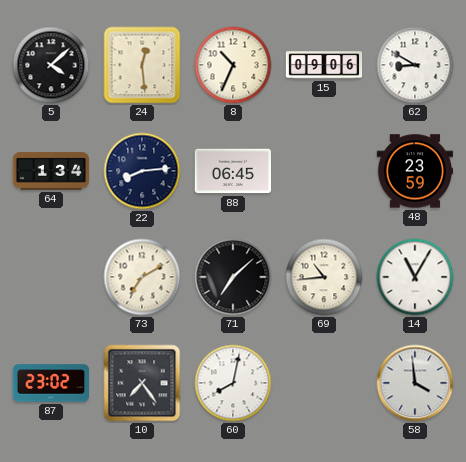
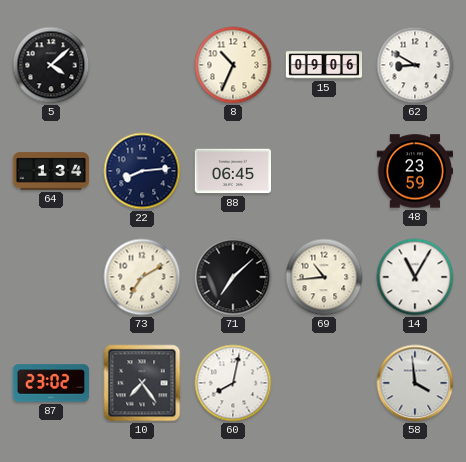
24: 12:29 -> none
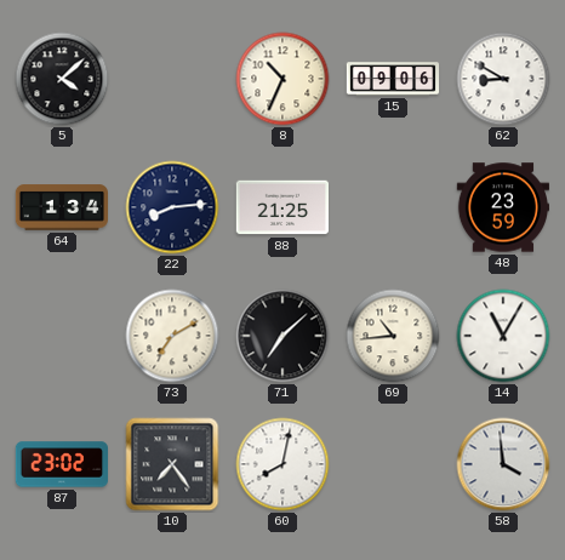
88: 06:45 -> 21:25
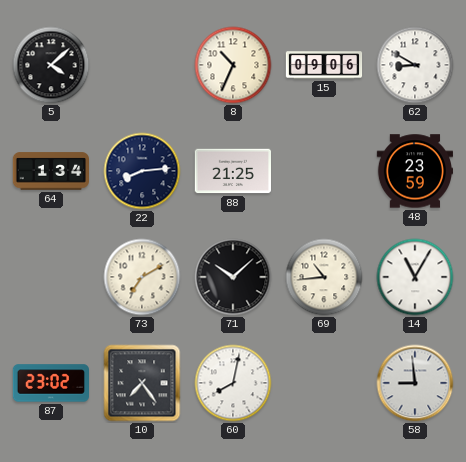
71: 7:08 -> 10:08
58: 3:59 -> 8:59
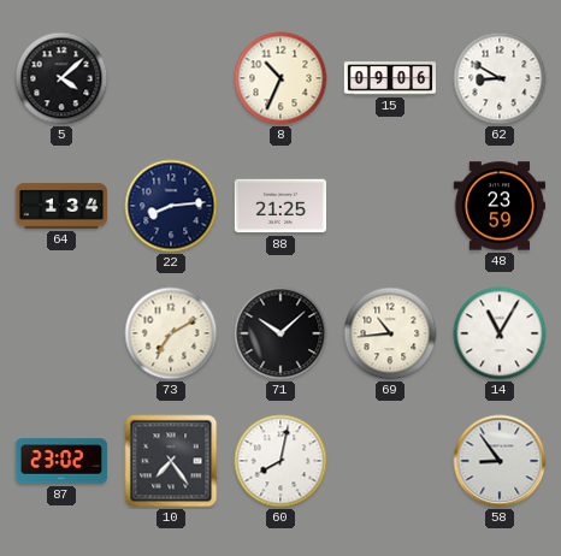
58: 8:59 -> 8:54
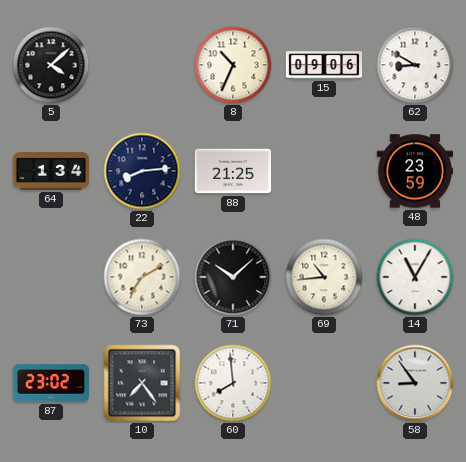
60: 8:02 -> 7:59
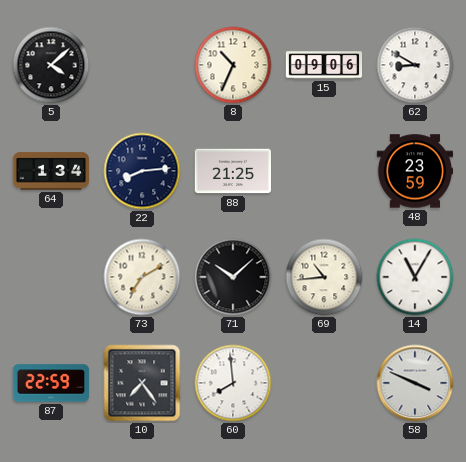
87: 23:02 -> 22:59
58: 8:54 -> 3:49
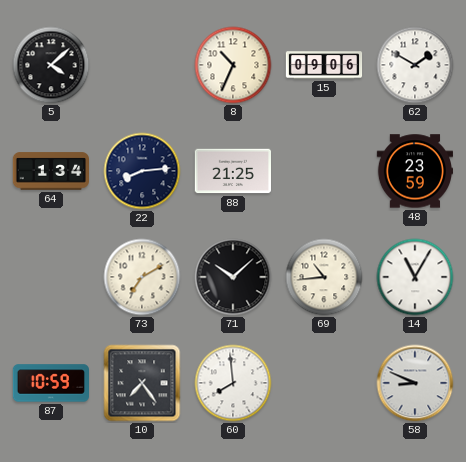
62: 8:50 -> 1:50
87: 22:59 -> 10:59
58: 3:49 -> 8:49
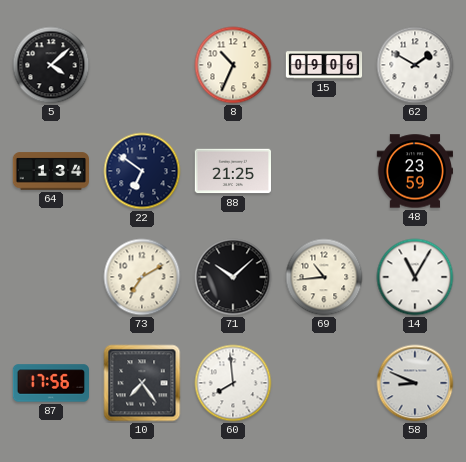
22: 8:14 -> 6:51
87: 10:59 -> 17:56
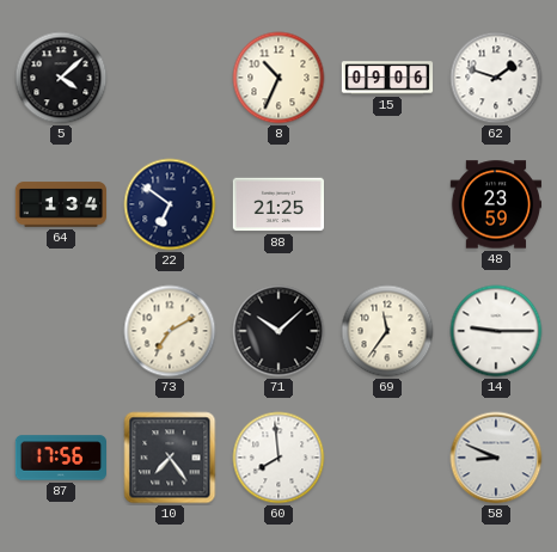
62: 1:50 -> 1:48
69: 10:44 -> 11:36
14: 11:05 -> 9:15
